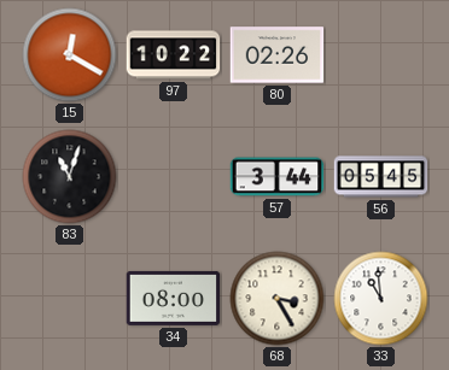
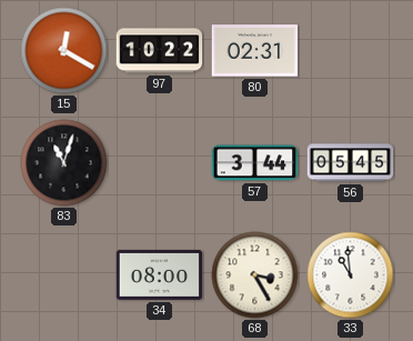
80: 02:26 -> 02:31
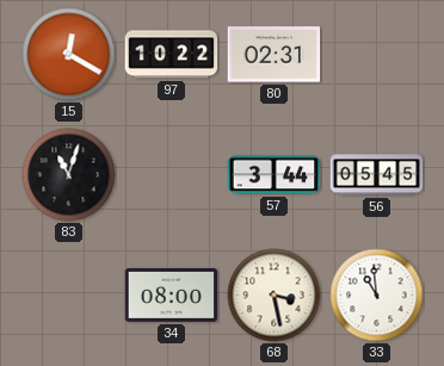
68: 3:25 -> 3:28
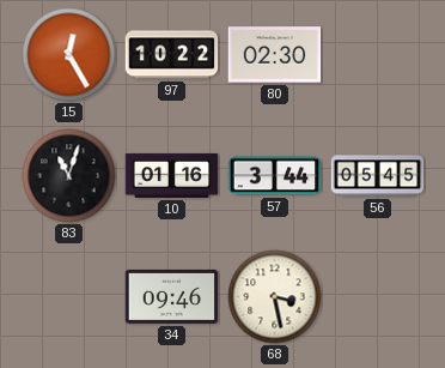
15: 12:20 -> 12:25
80: 02:31 -> 02:30
10: none -> 01:16
34: 08:00 -> 09:46
33: 10:59 -> none
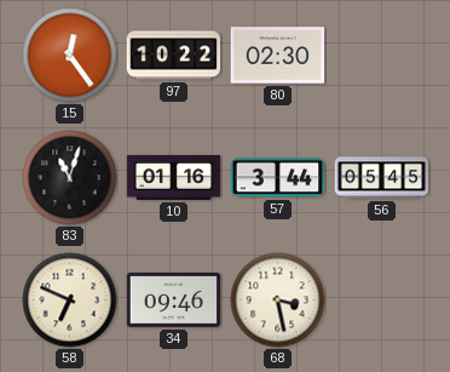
15: 12:25 -> 12:24
58: none -> 6:49
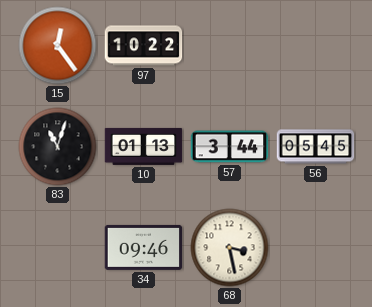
80: 02:30 -> none
10: 01:16 -> 01:13
58: 6:49 -> none
